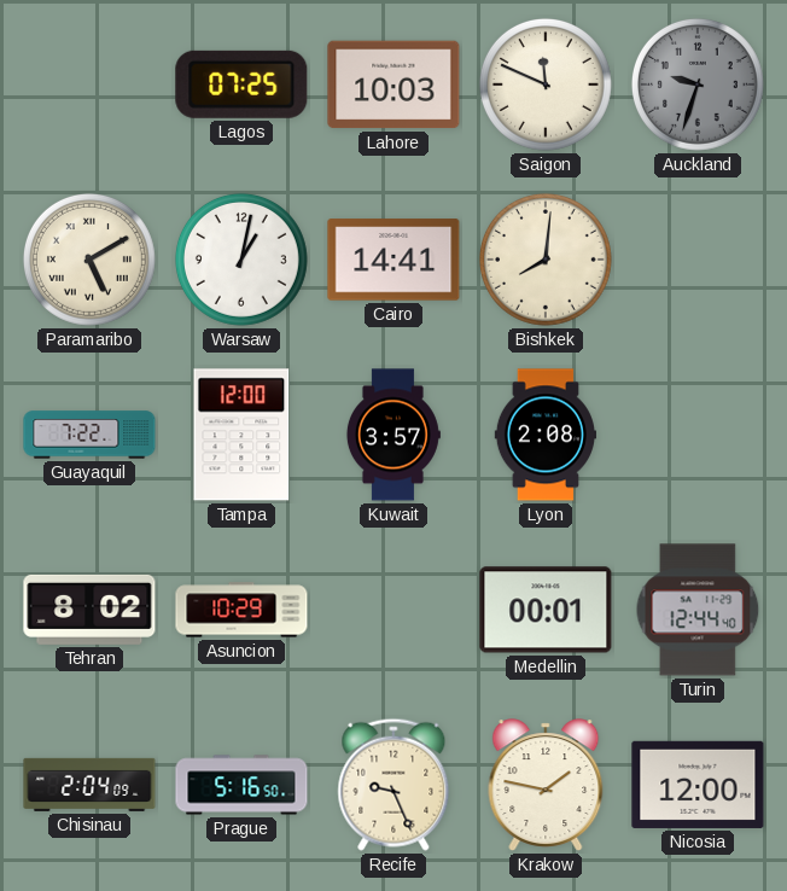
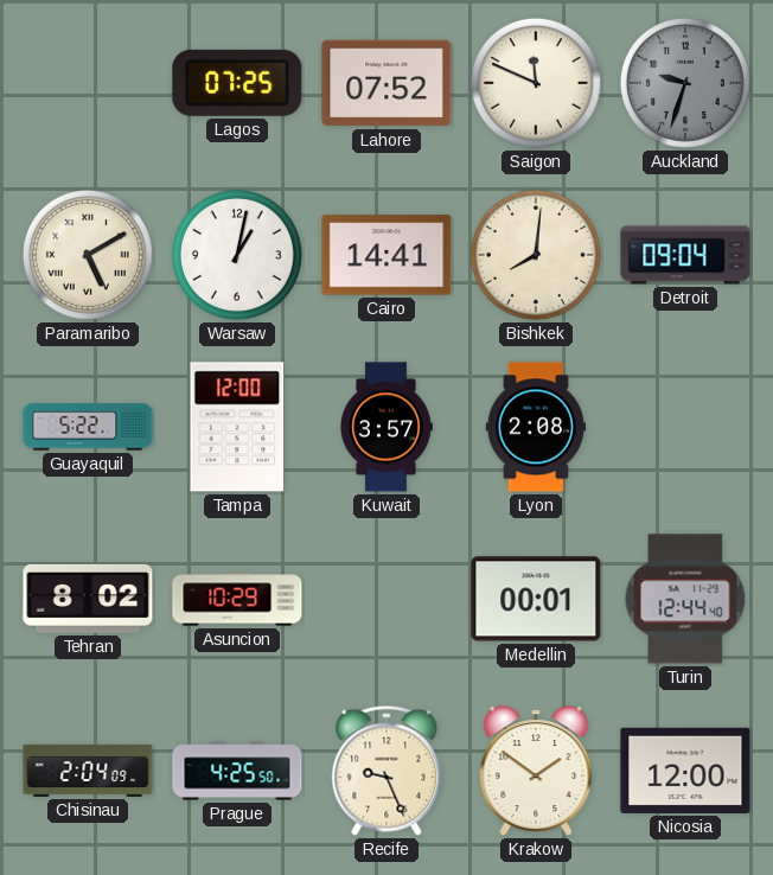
Lahore: 10:03 -> 07:52
Detroit: none -> 09:04
Guayaquil: 7:22 -> 5:22
Prague: 5:16 -> 4:25
Krakow: 1:47 -> 1:51
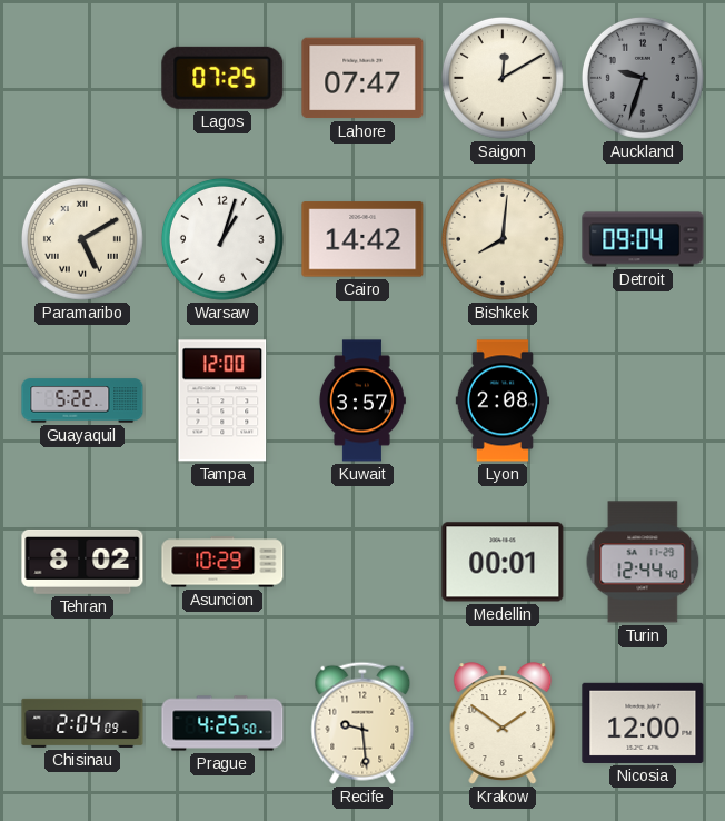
Lahore: 07:52 -> 07:47
Saigon: 11:49 -> 12:10
Warsaw: 1:02 -> 1:03
Cairo: 14:41 -> 14:42
Recife: 9:26 -> 9:29
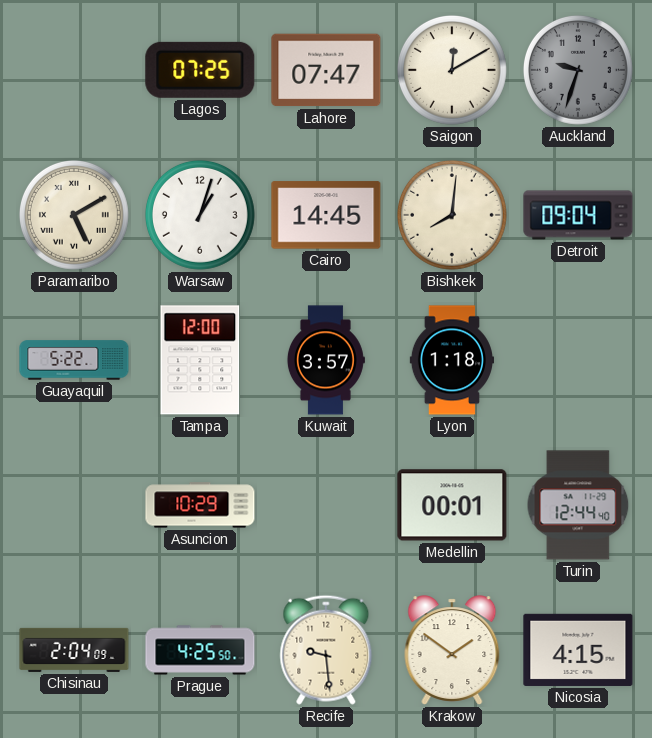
Cairo: 14:42 -> 14:45
Lyon: 2:08 -> 1:18
Tehran: 8:02 -> none
Nicosia: 12:00 -> 4:15
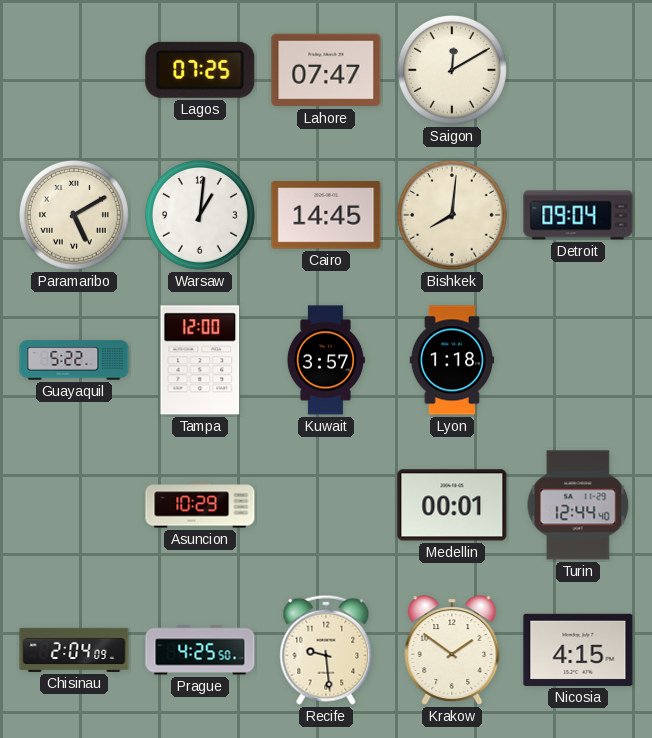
Auckland: 9:33 -> none
Warsaw: 1:03 -> 1:01
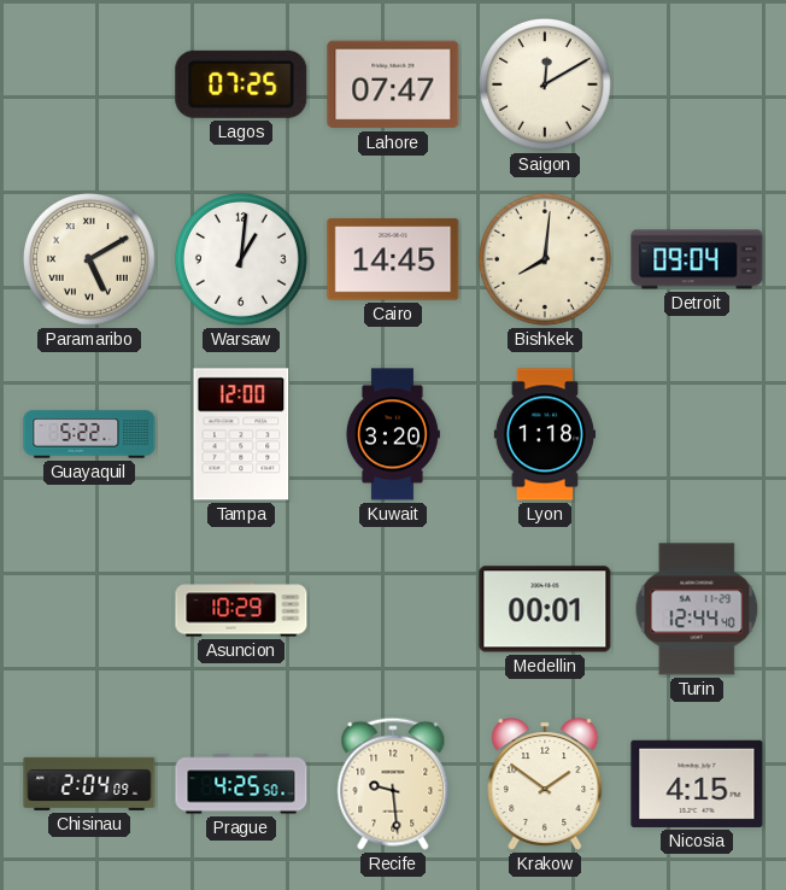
Kuwait: 3:57 -> 3:20
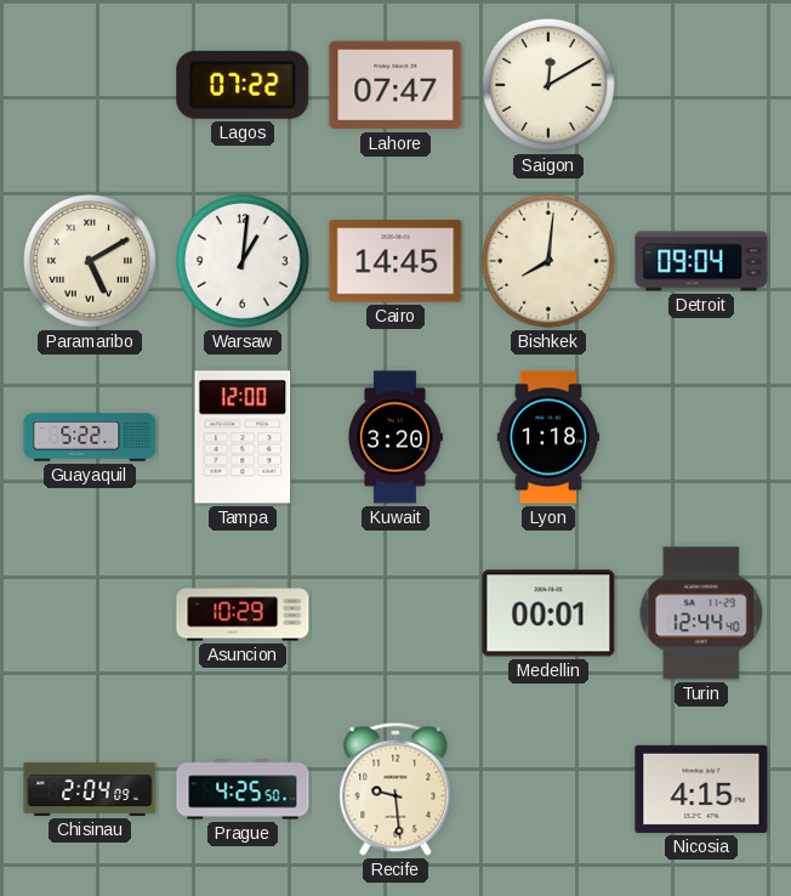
Lagos: 07:25 -> 07:22
Krakow: 1:51 -> none
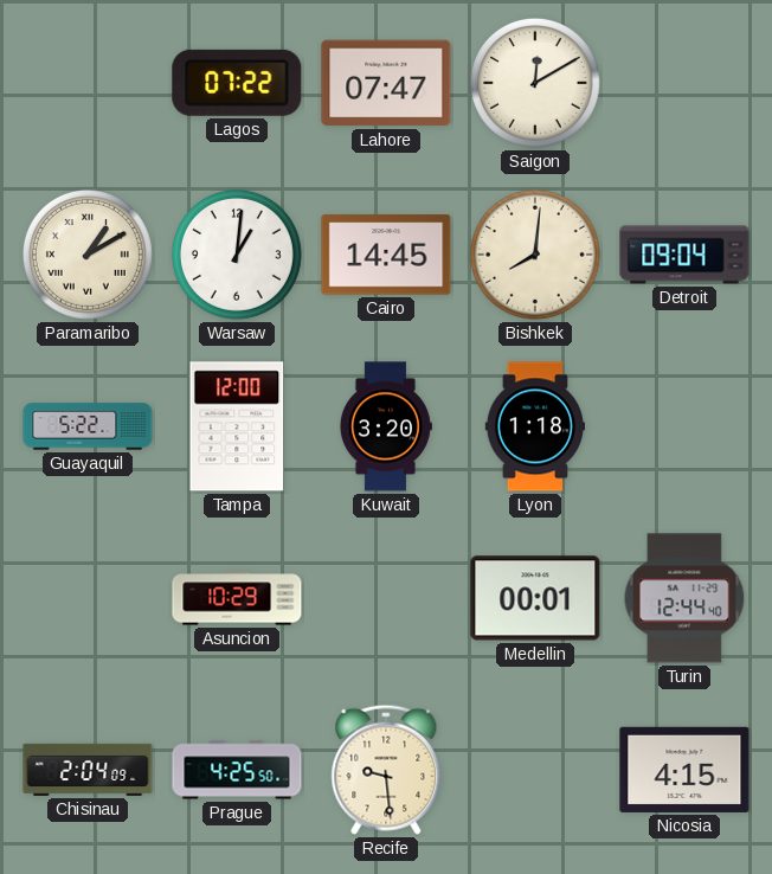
Paramaribo: 5:10 -> 1:10
